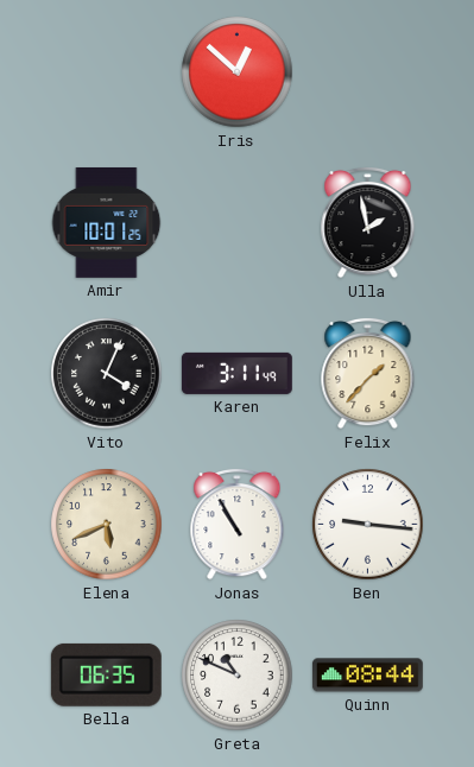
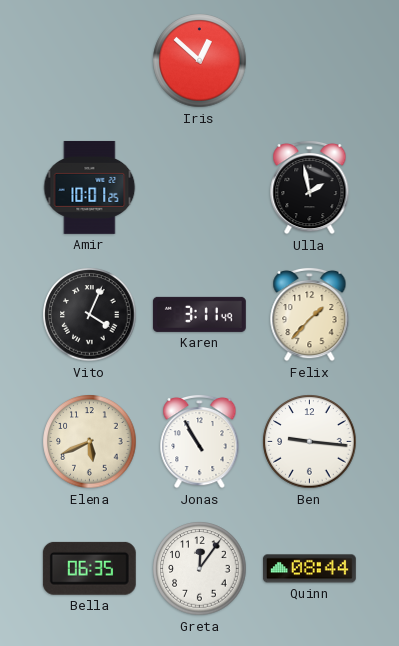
Greta: 10:49 -> 12:06
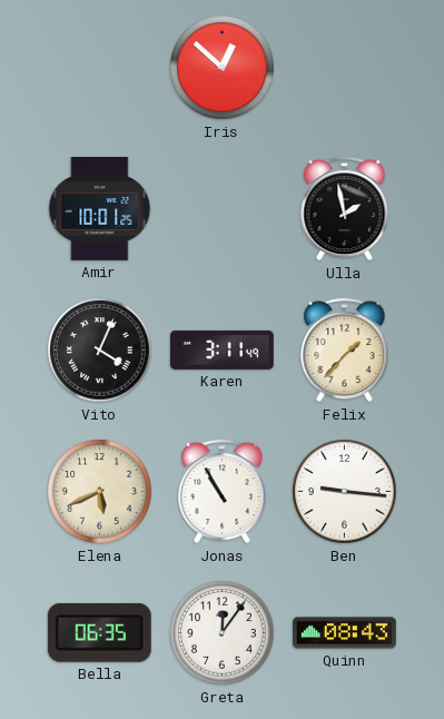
Quinn: 08:44 -> 08:43
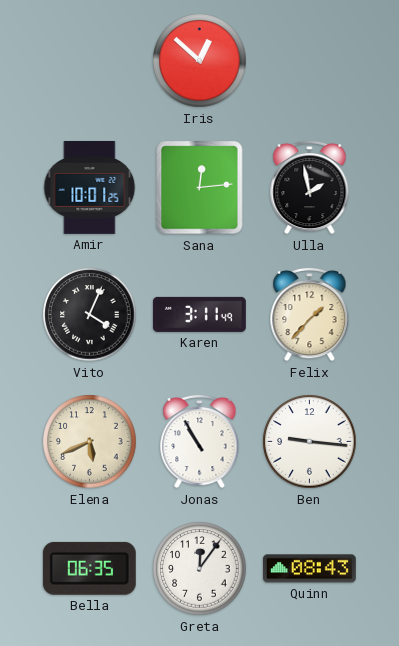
Sana: none -> 12:14
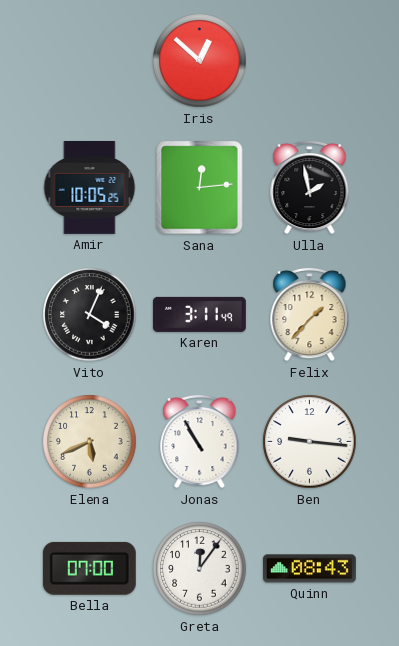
Amir: 10:01 -> 10:05
Bella: 06:35 -> 07:00
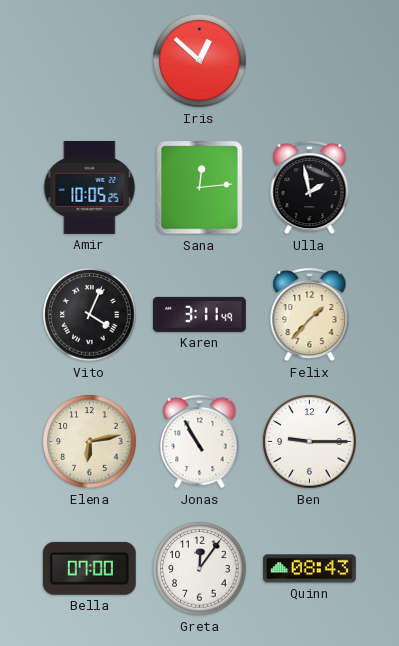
Elena: 5:41 -> 6:13
Ben: 9:16 -> 9:15
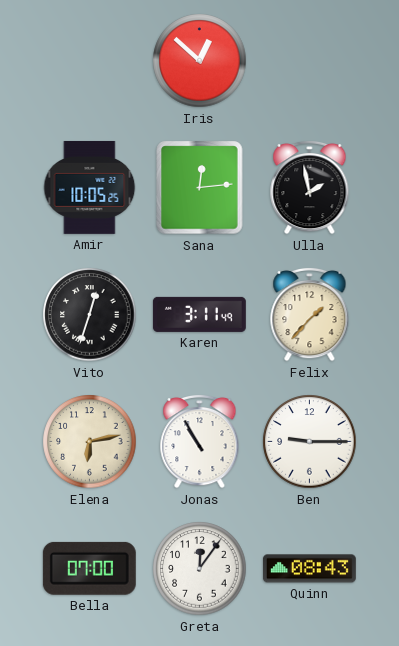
Vito: 4:04 -> 12:33
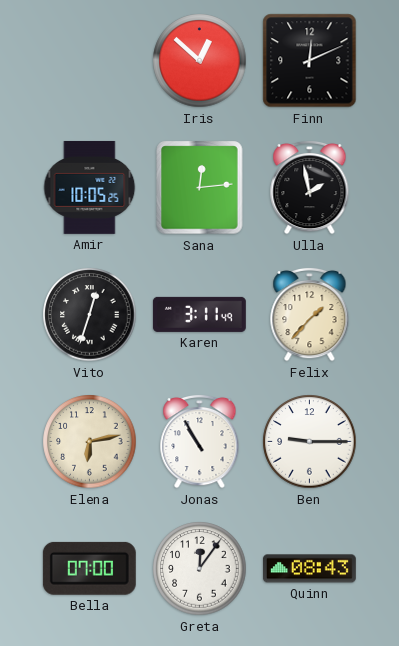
Finn: none -> 12:11
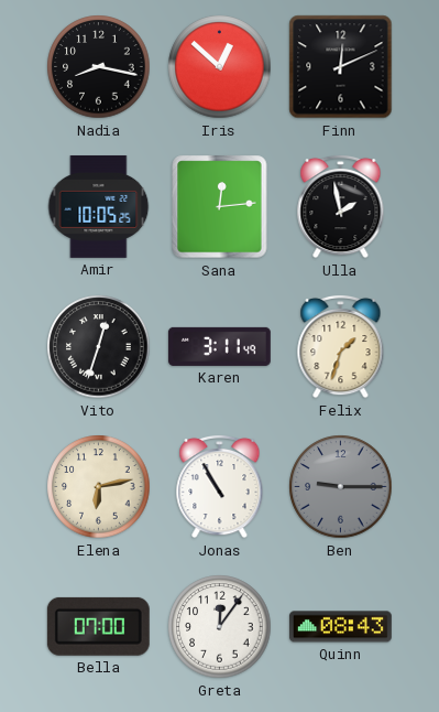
Nadia: none -> 8:17
Felix: 1:37 -> 1:33
Ben dial: white -> grey
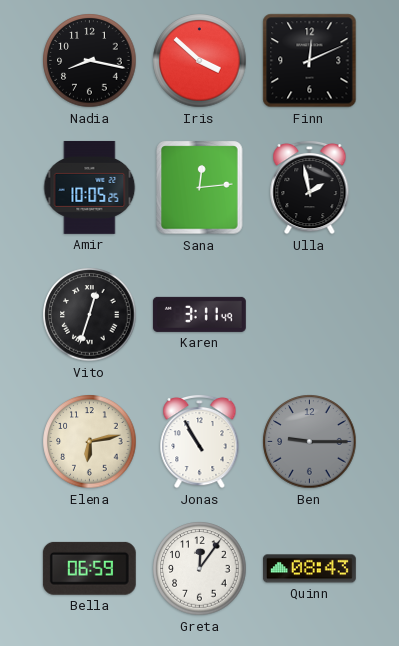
Iris: 12:52 -> 3:52
Felix: 1:33 -> none
Bella: 07:00 -> 06:59
